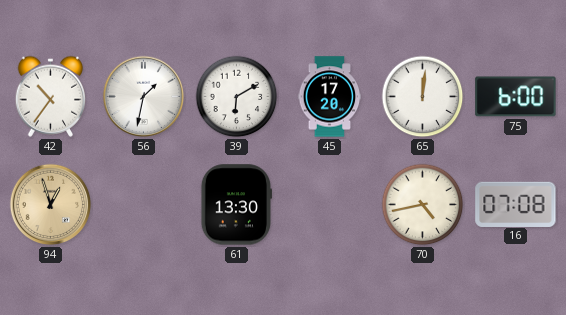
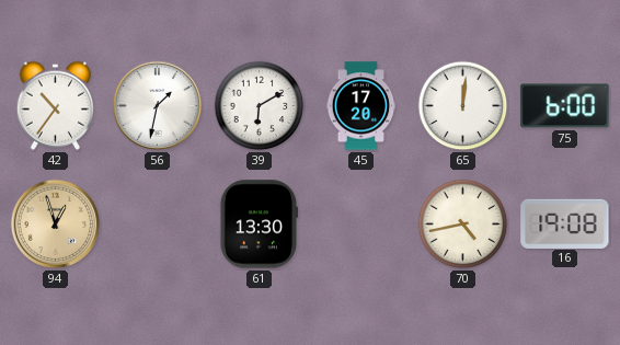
16: 07:08 -> 19:08
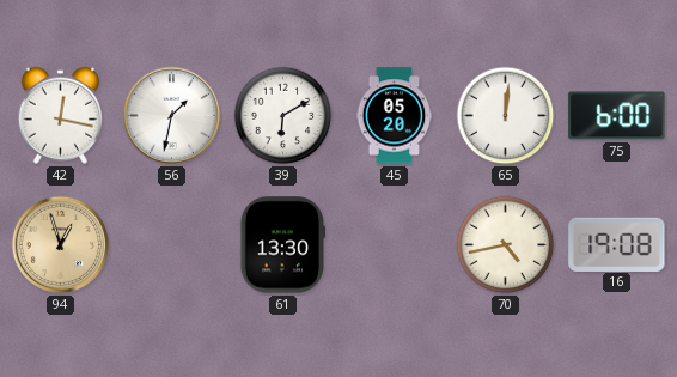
42: 10:36 -> 12:17
45: 17:20 -> 05:20
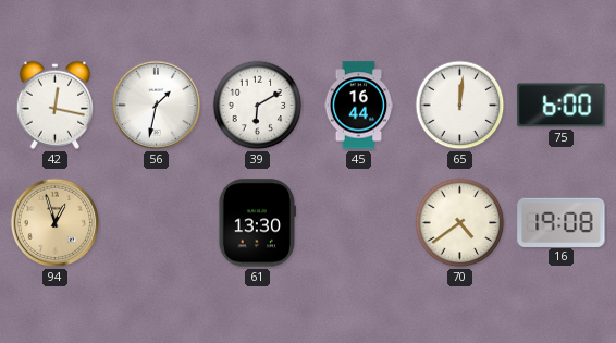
45: 05:20 -> 16:44
70: 4:43 -> 4:39
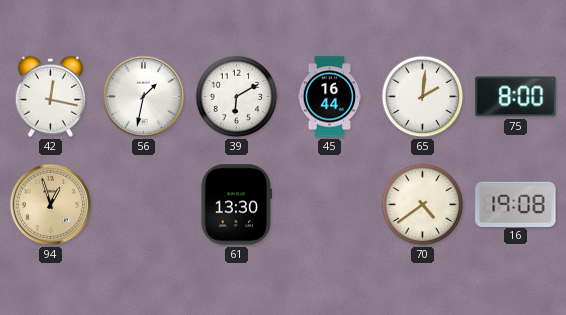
65: 12:01 -> 2:01
75: 6:00 -> 8:00
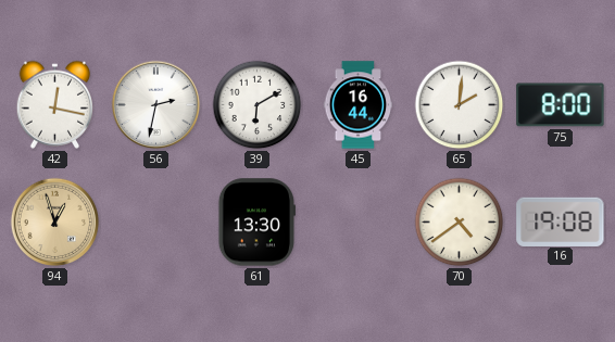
56: 1:32 -> 2:32
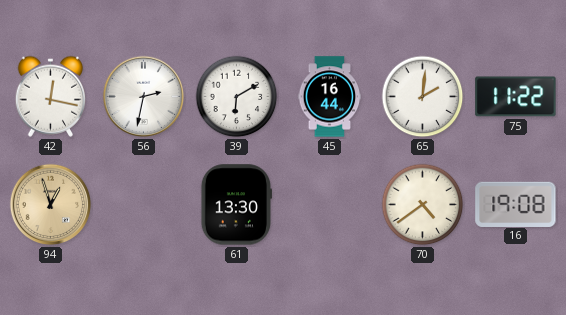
75: 8:00 -> 11:22
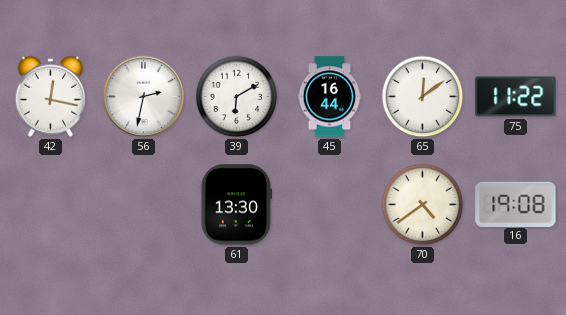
65: 2:01 -> 12:09
94: 12:57 -> none
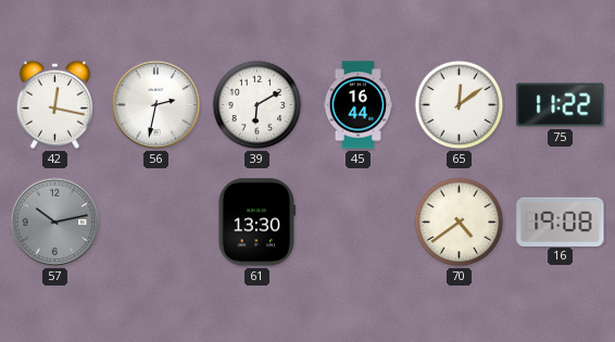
57: none -> 10:13
